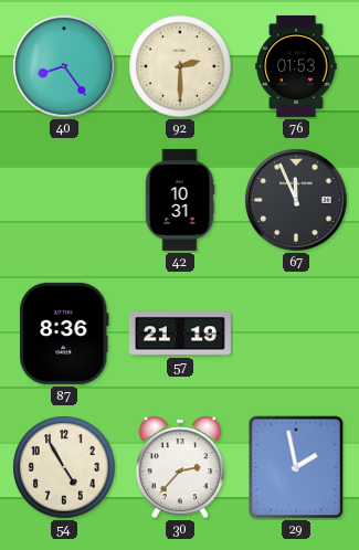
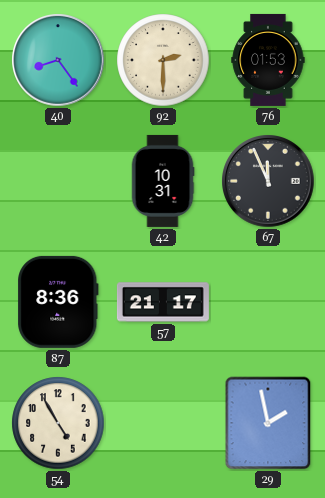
57: 21:19 -> 21:17
30: 2:37 -> none
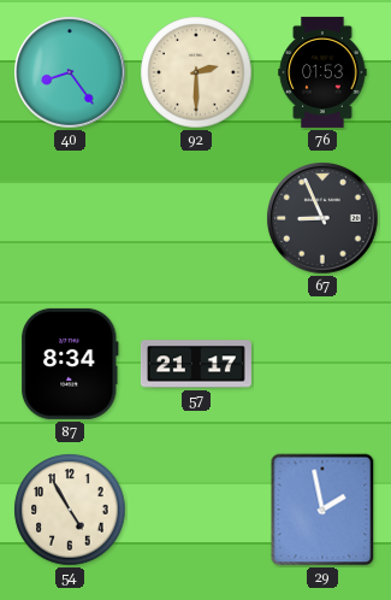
42: 10:31 -> none
67: 11:56 -> 8:56
87: 8:36 -> 8:34
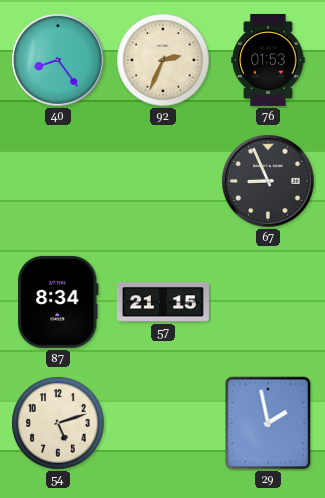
92: 2:30 -> 2:34
57: 21:17 -> 21:15
54: 4:55 -> 5:12
